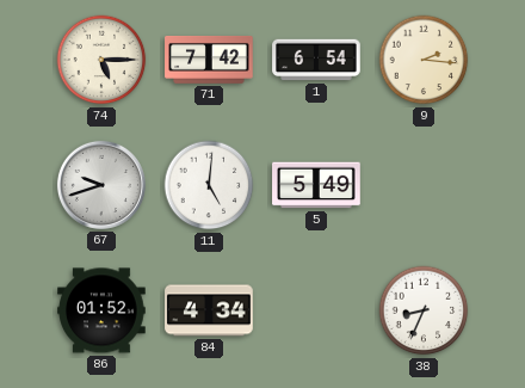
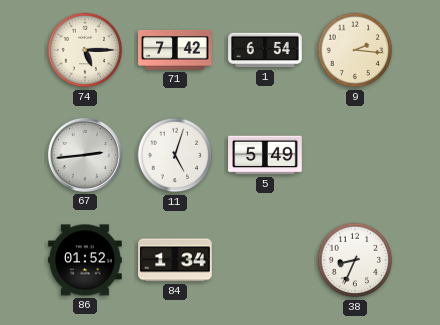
67: 9:42 -> 2:44
11: 5:01 -> 5:03
84: 4:34 -> 1:34
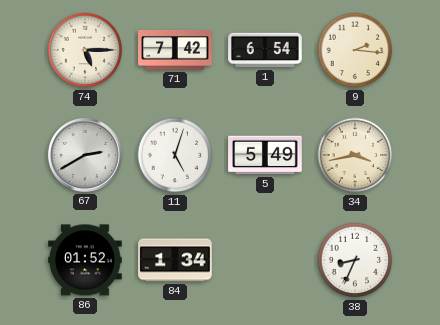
67: 2:44 -> 2:40
34: none -> 3:43
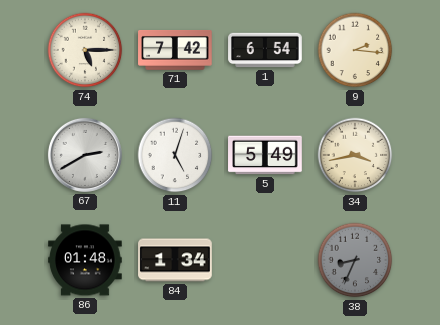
86: 01:52 -> 01:48
38 dial: white -> grey
